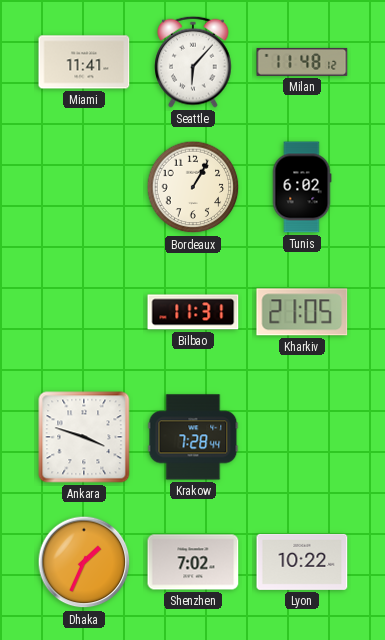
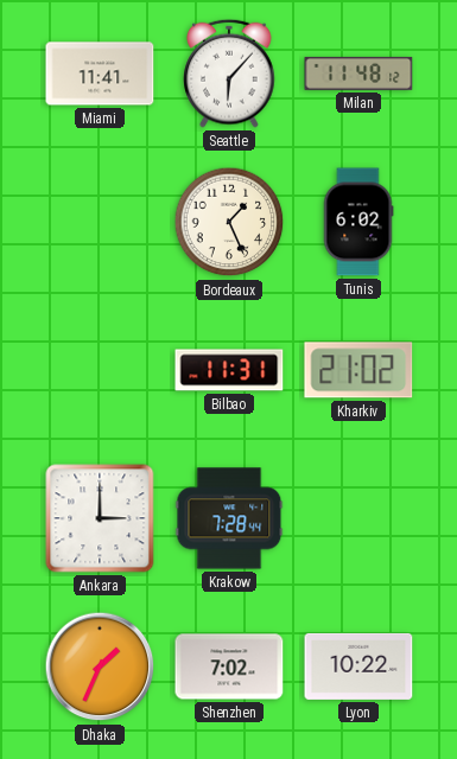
Bordeaux: 1:05 -> 1:26
Kharkiv: 21:05 -> 21:02
Ankara: 3:48 -> 3:00
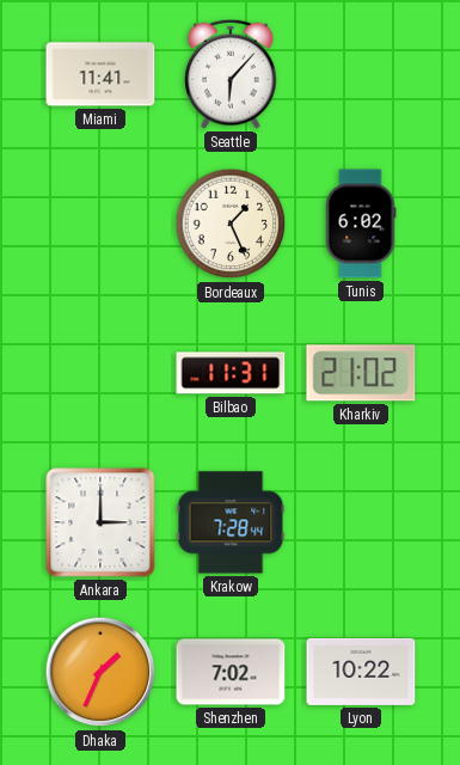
Milan: 11:48 -> none
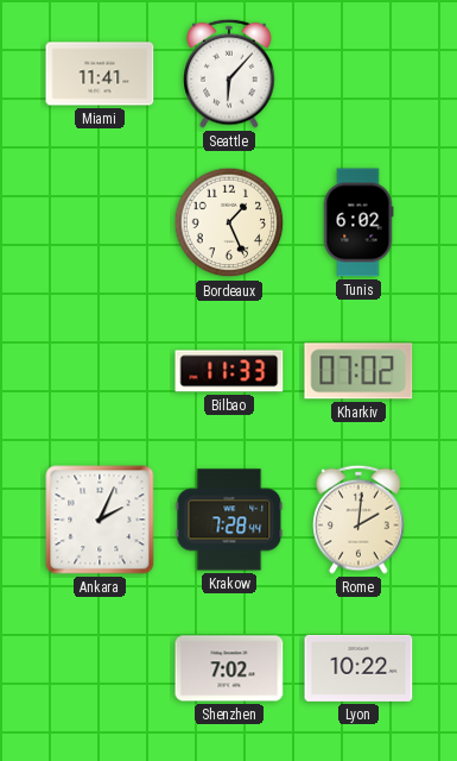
Bilbao: 11:31 -> 11:33
Kharkiv: 21:02 -> 07:02
Ankara: 3:00 -> 2:04
Rome: none -> 2:01
Dhaka: 1:34 -> none
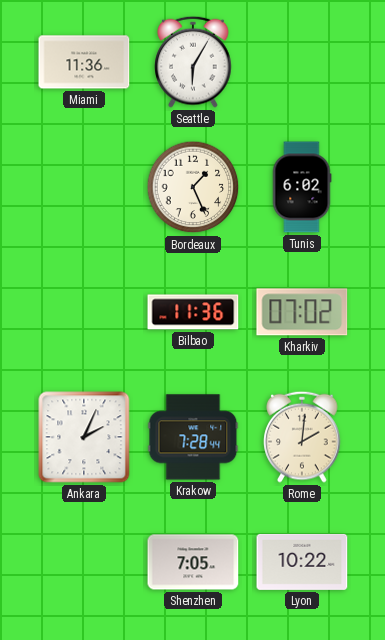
Miami: 11:41 -> 11:36
Seattle: 6:07 -> 6:05
Bilbao: 11:33 -> 11:36
Shenzhen: 7:02 -> 7:05
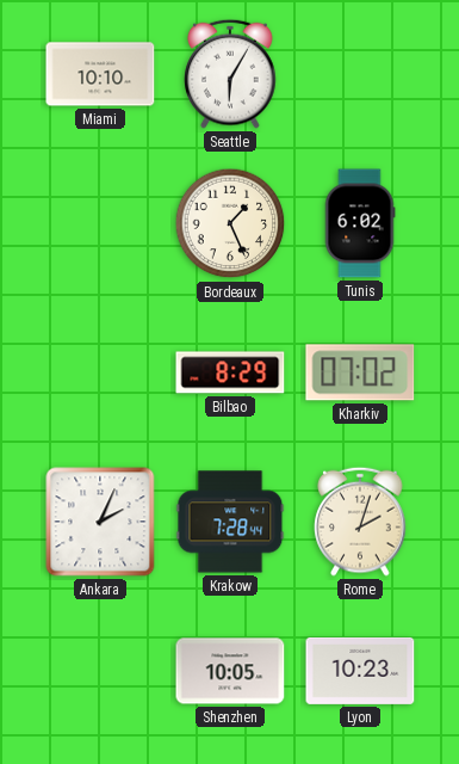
Miami: 11:36 -> 10:10
Bilbao: 11:36 -> 8:29
Rome: 2:01 -> 2:03
Shenzhen: 7:05 -> 10:05
Lyon: 10:22 -> 10:23
